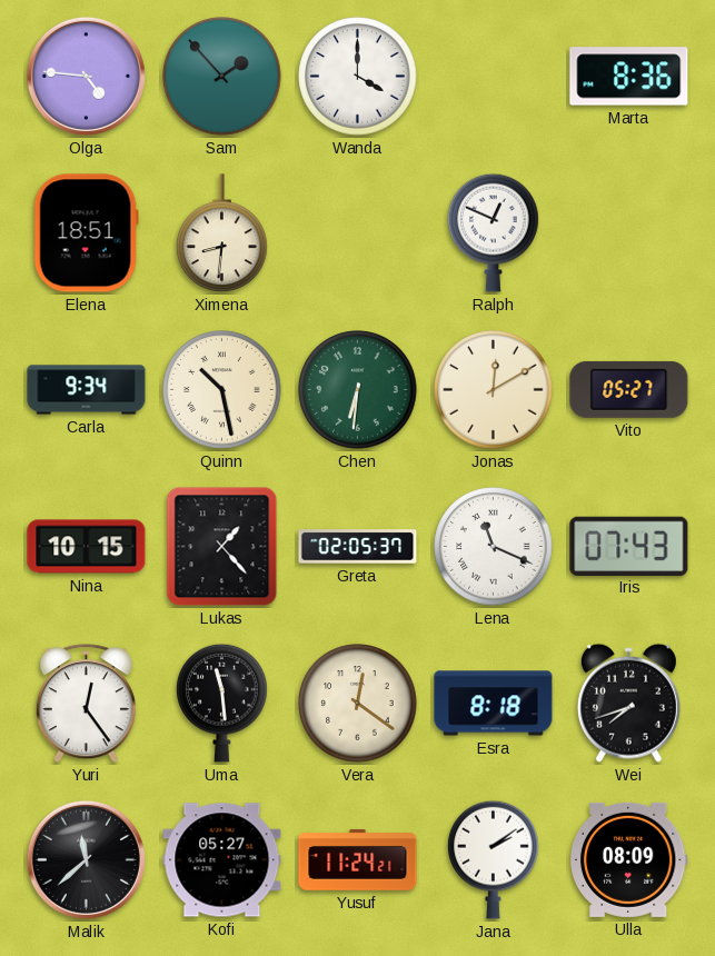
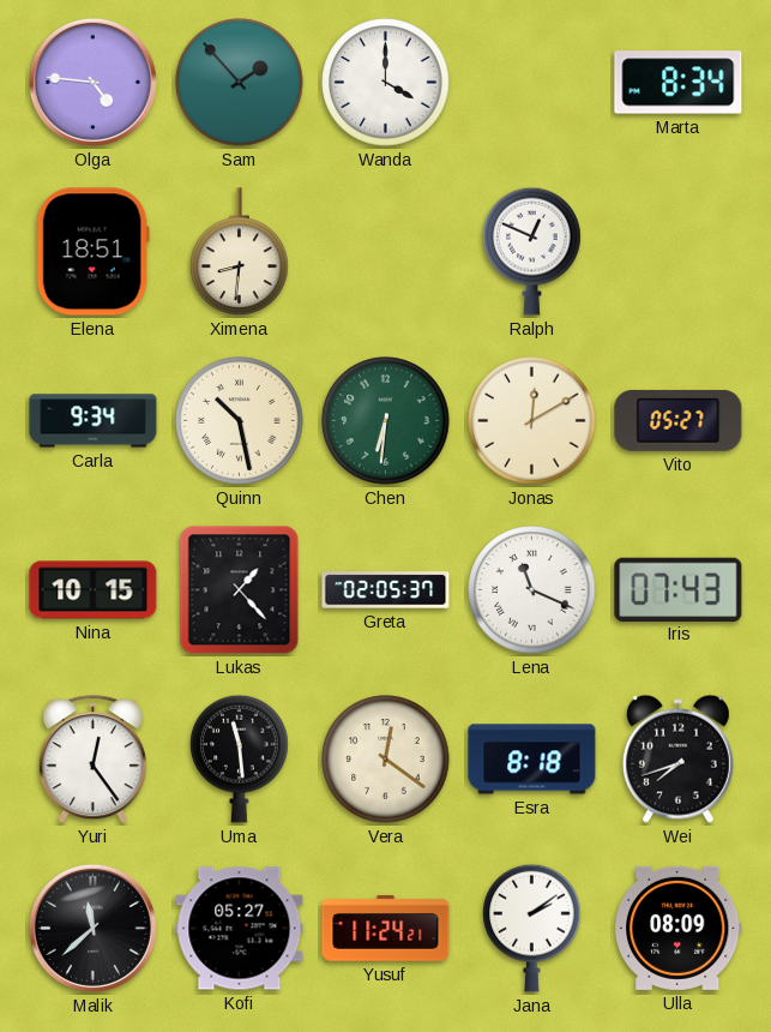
Marta: 8:36 -> 8:34
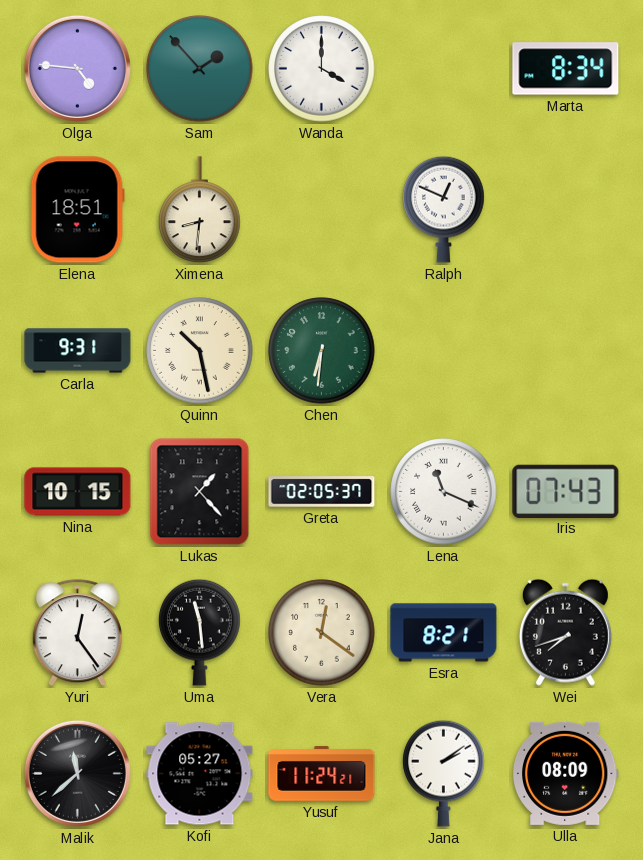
Carla: 9:34 -> 9:31
Jonas: 12:10 -> none
Vito: 05:27 -> none
Esra: 8:18 -> 8:21
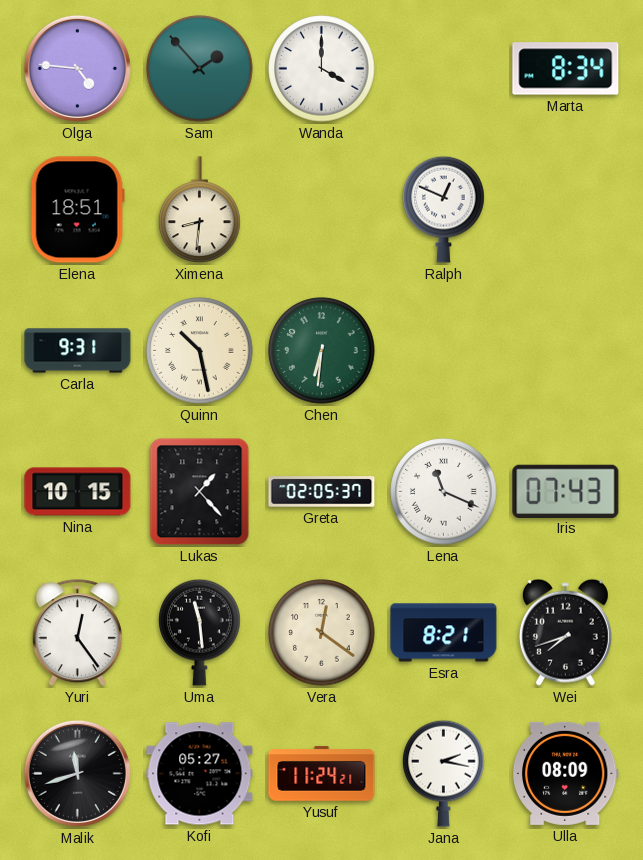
Malik: 11:38 -> 11:42
Jana: 2:09 -> 2:17
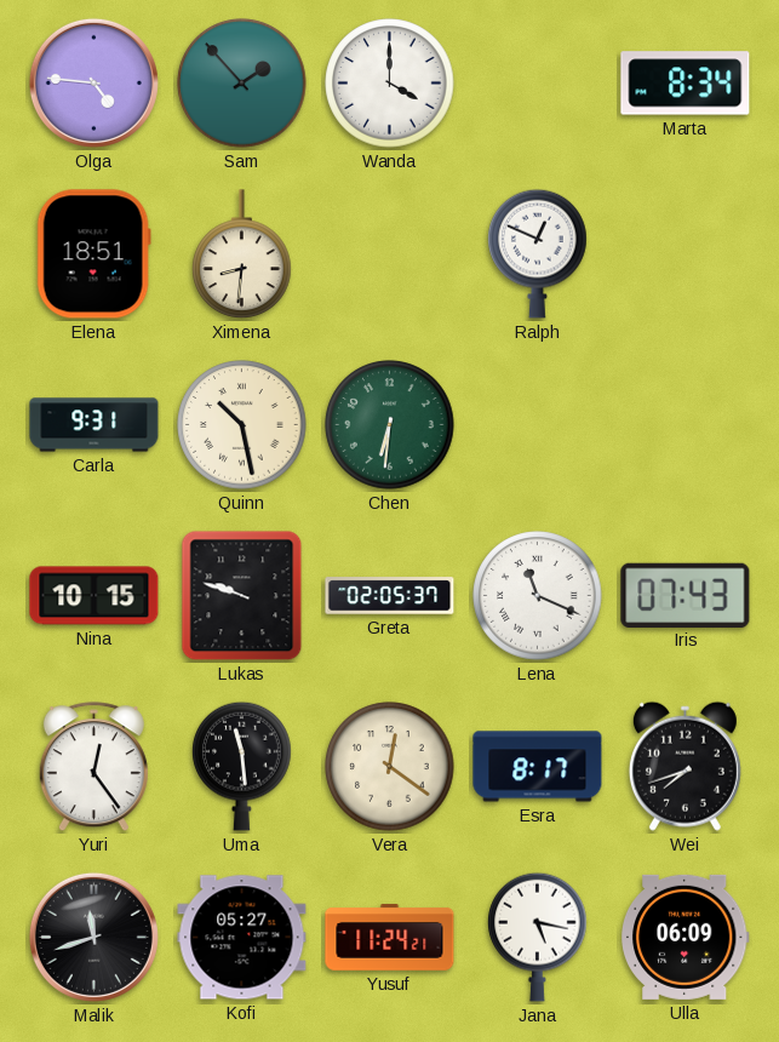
Lukas: 1:23 -> 9:48
Esra: 8:21 -> 8:17
Jana: 2:17 -> 5:17
Ulla: 08:09 -> 06:09
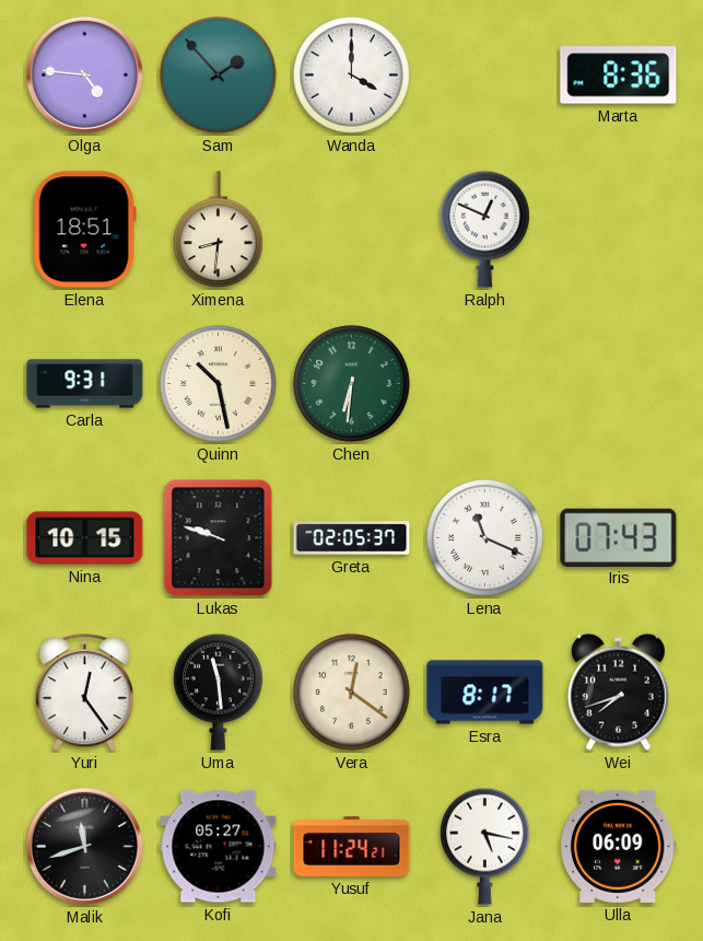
Marta: 8:34 -> 8:36
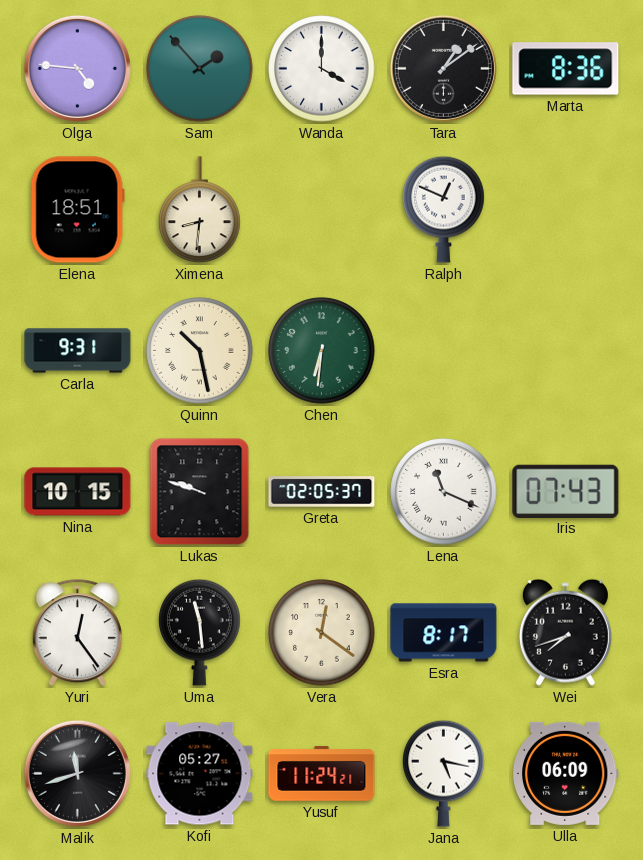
Tara: none -> 1:09
